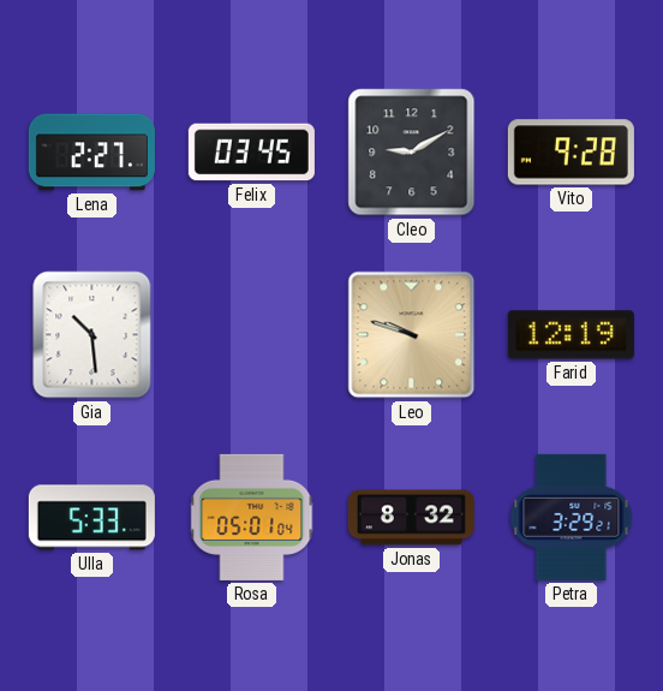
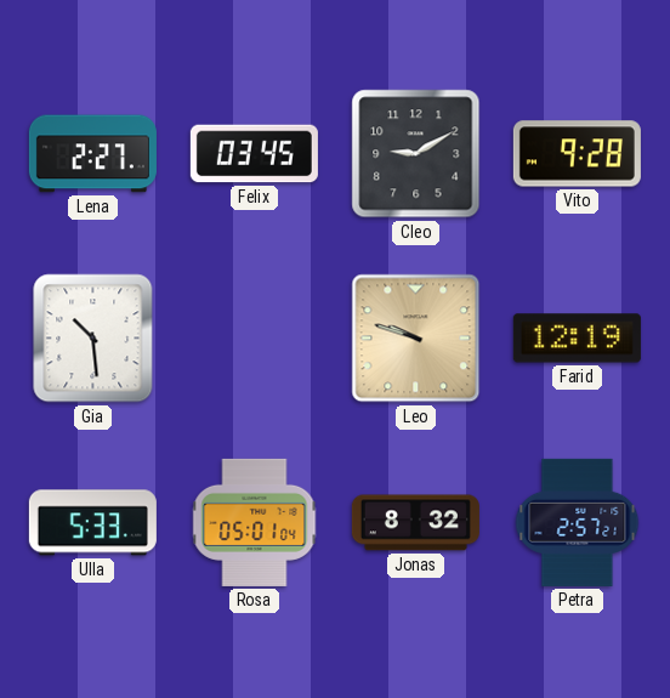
Petra: 3:29 -> 2:57
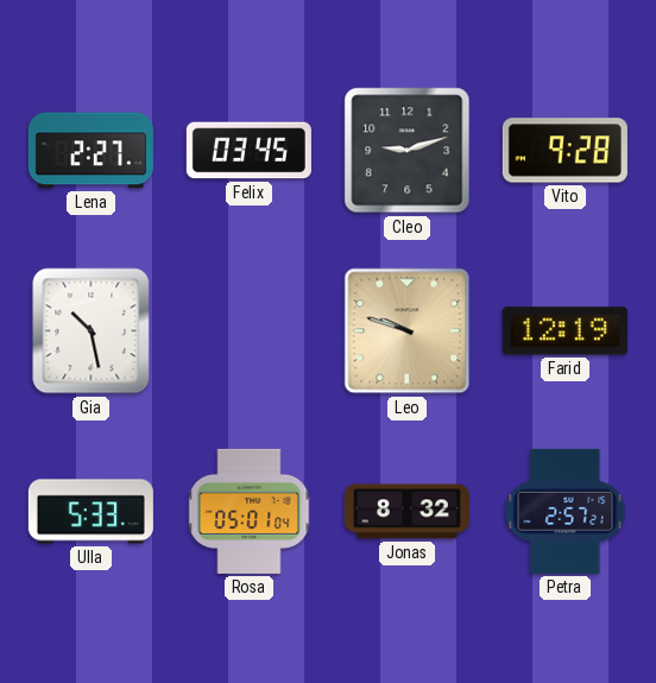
Cleo: 9:10 -> 9:12
Gia: 10:29 -> 10:28
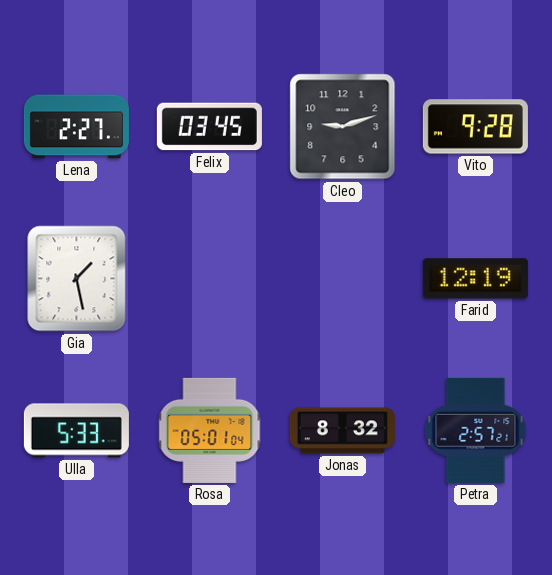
Gia: 10:28 -> 1:28
Leo: 9:48 -> none
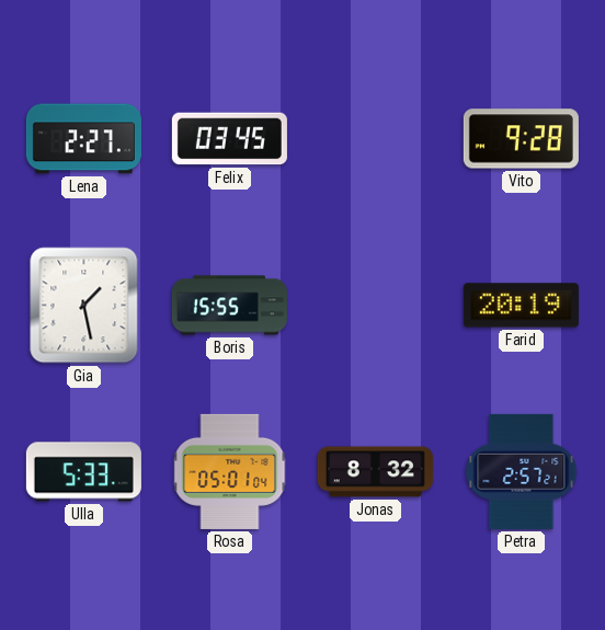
Cleo: 9:12 -> none
Boris: none -> 15:55
Farid: 12:19 -> 20:19
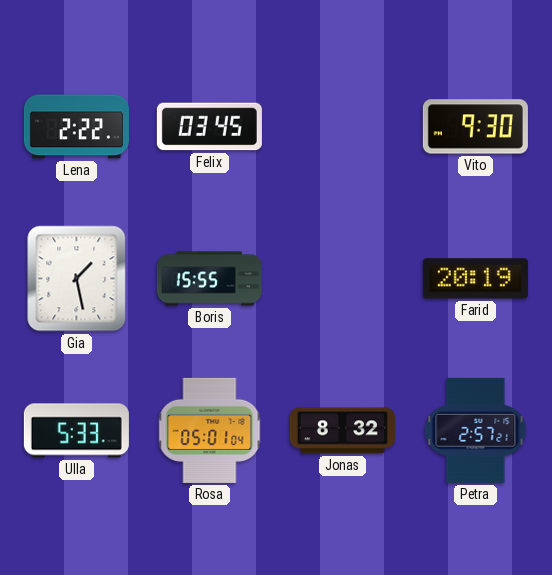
Lena: 2:27 -> 2:22
Vito: 9:28 -> 9:30
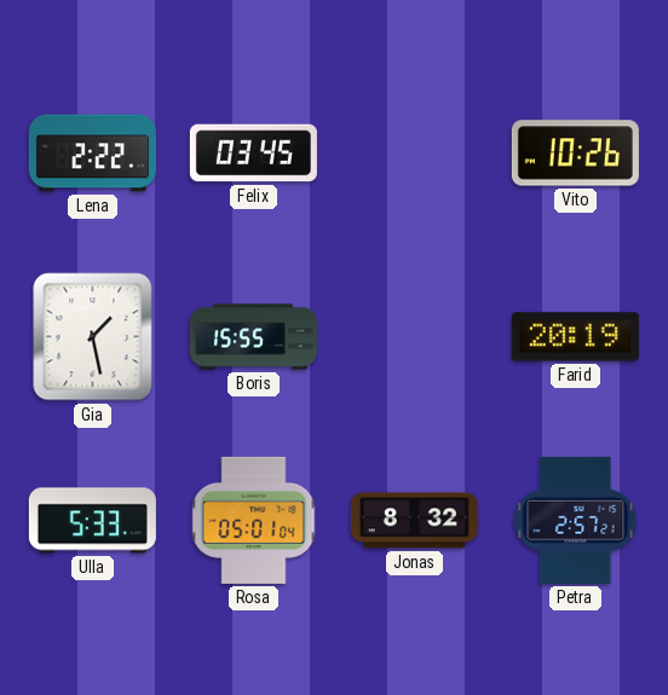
Vito: 9:30 -> 10:26
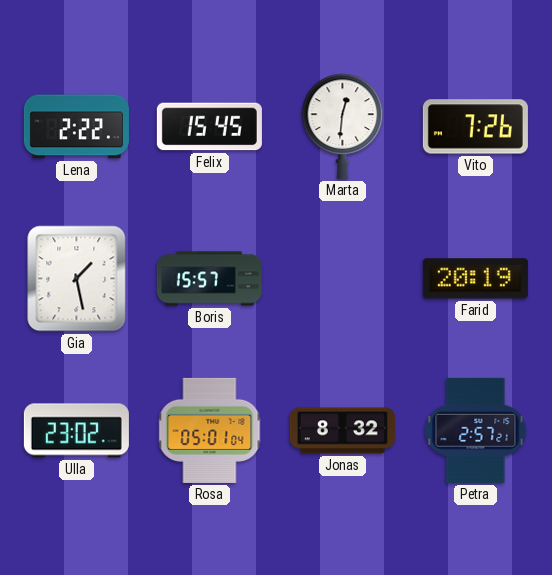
Felix: 03:45 -> 15:45
Marta: none -> 12:31
Vito: 10:26 -> 7:26
Boris: 15:55 -> 15:57
Ulla: 5:33 -> 23:02
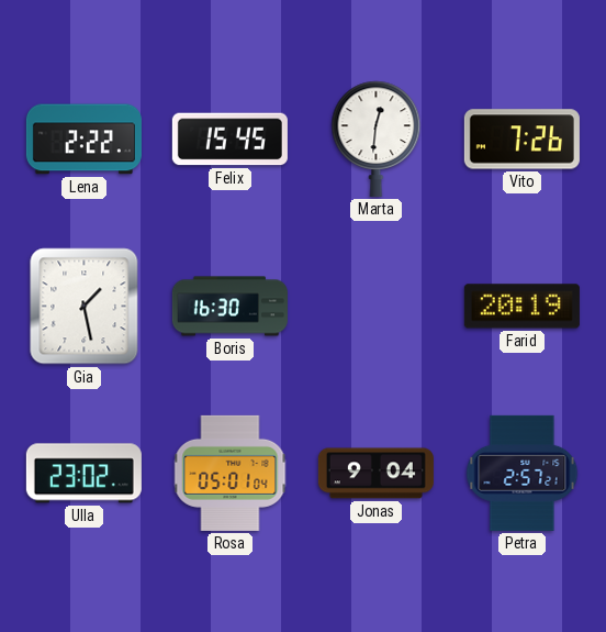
Boris: 15:57 -> 16:30
Jonas: 8:32 -> 9:04
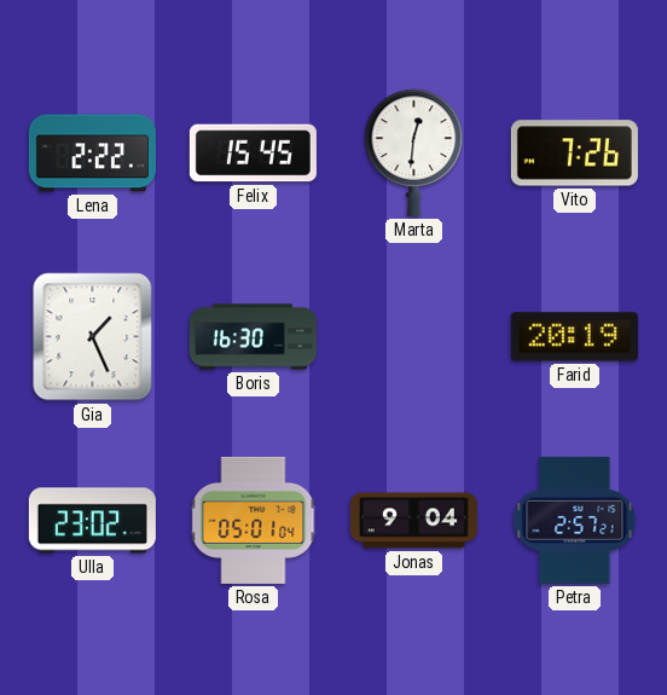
Gia: 1:28 -> 1:26
